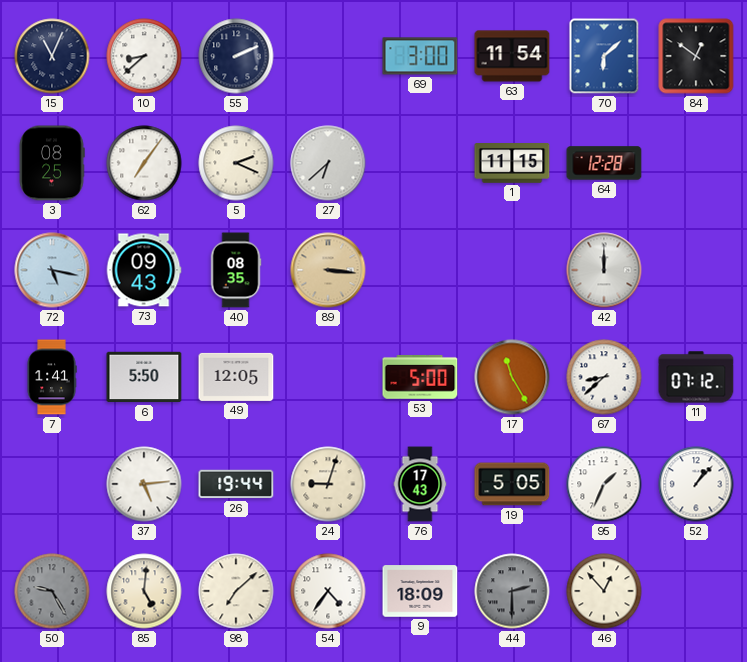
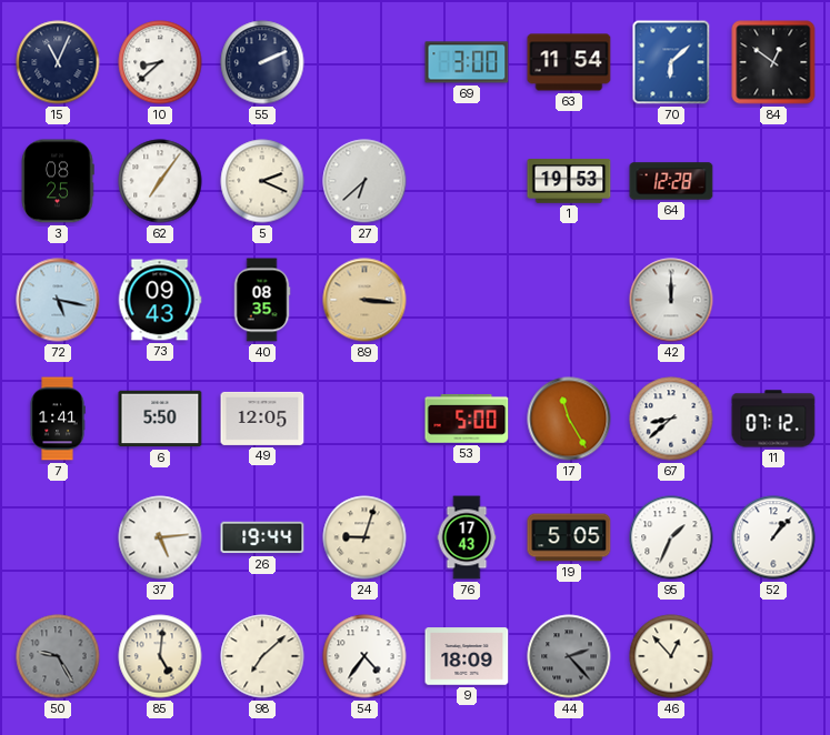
1: 11:15 -> 19:53
44: 2:30 -> 2:23
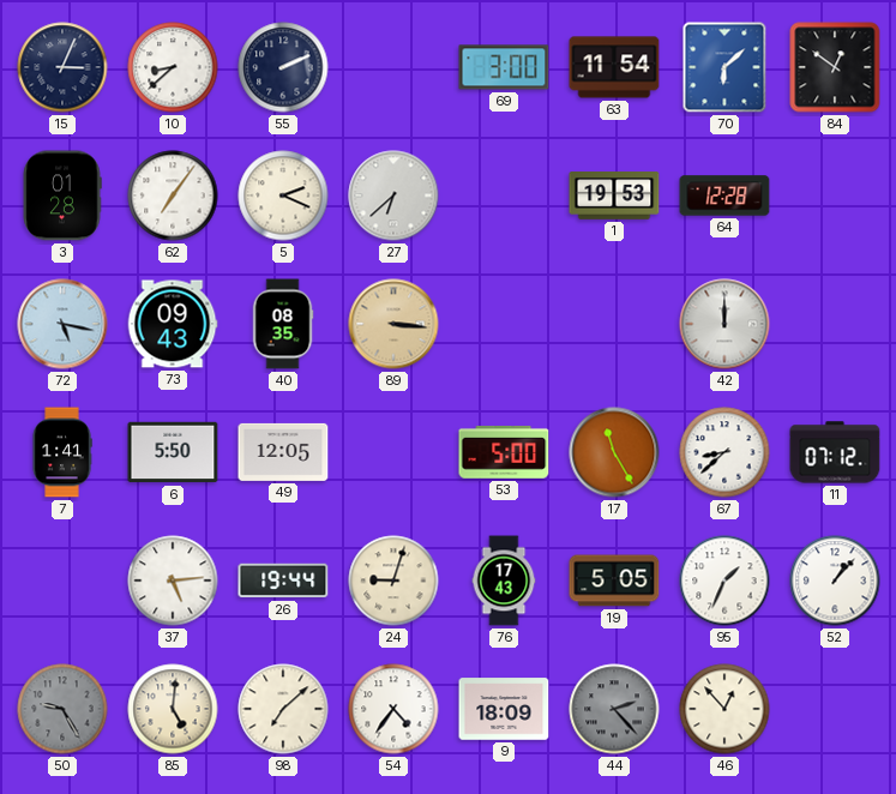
15: 11:04 -> 3:04
3: 08:25 -> 01:28
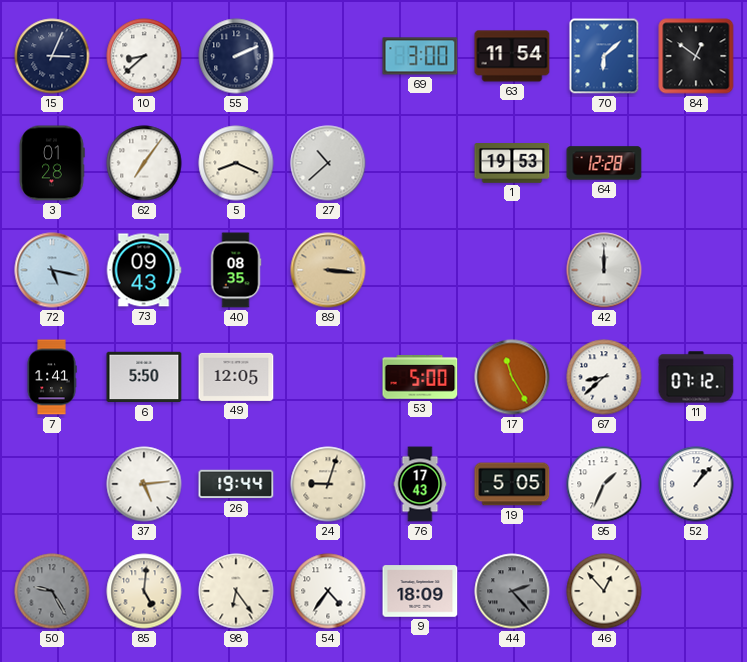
5: 2:19 -> 8:19
27: 6:38 -> 10:38
98: 7:08 -> 6:24
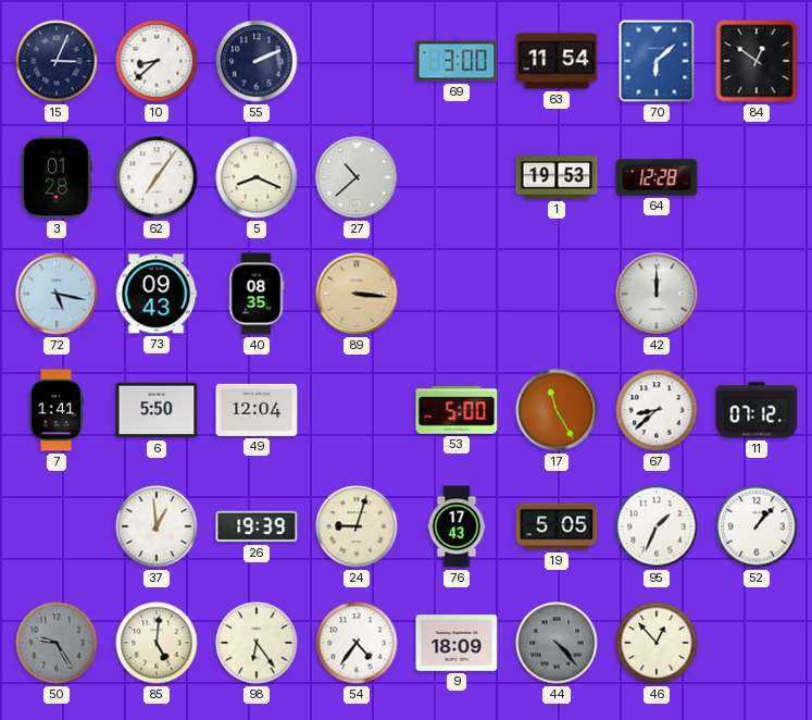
49: 12:05 -> 12:04
37: 5:14 -> 12:59
26: 19:44 -> 19:39
44: 2:23 -> 4:23
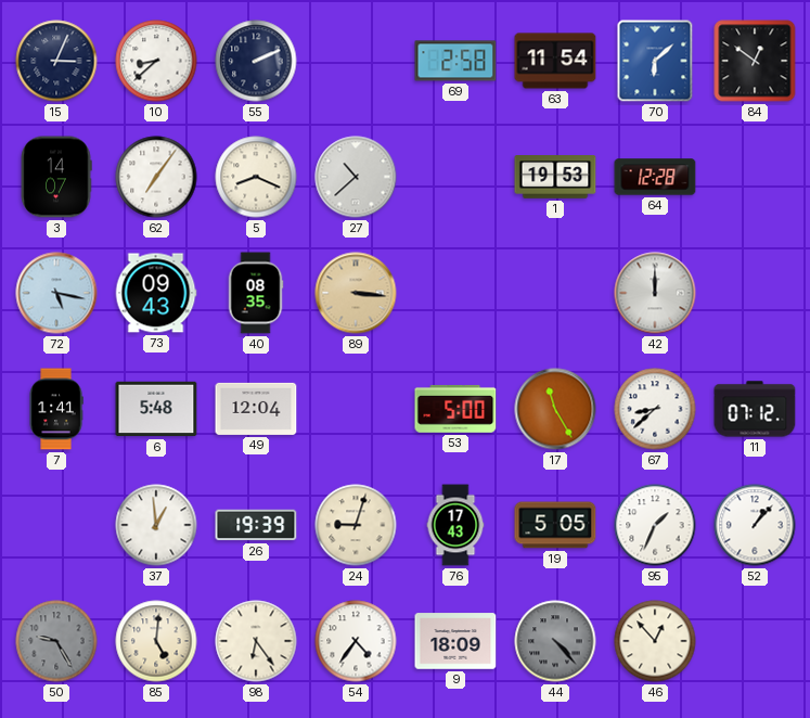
69: 3:00 -> 2:58
3: 01:28 -> 14:07
6: 5:50 -> 5:48
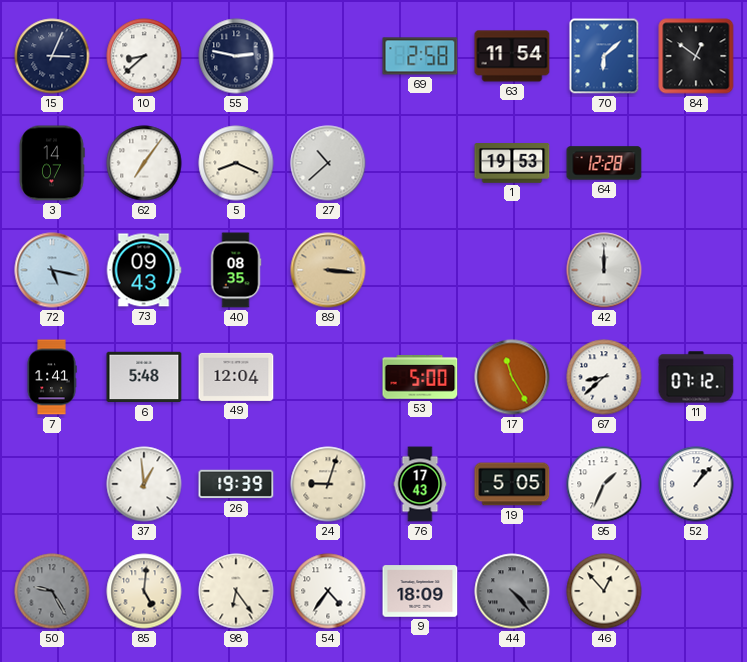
55: 2:11 -> 2:47
